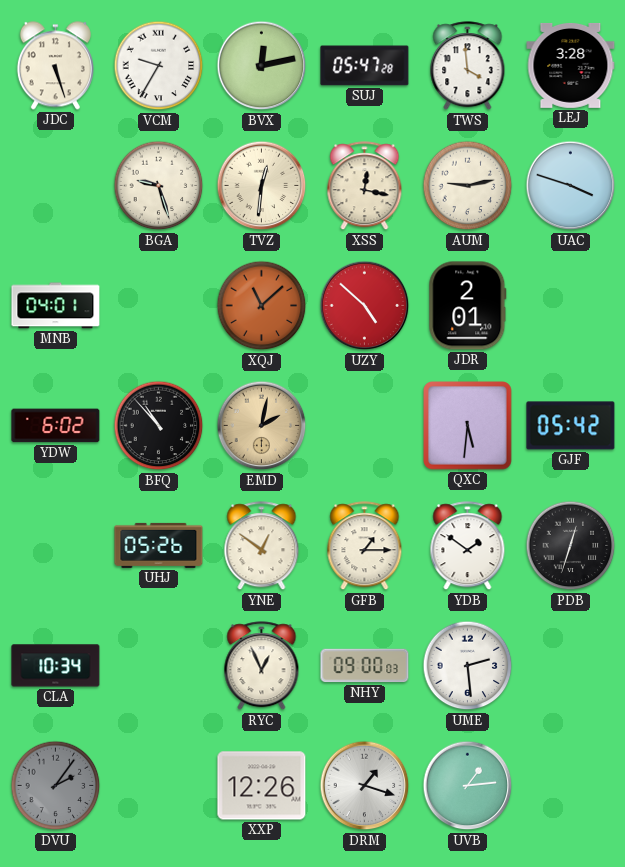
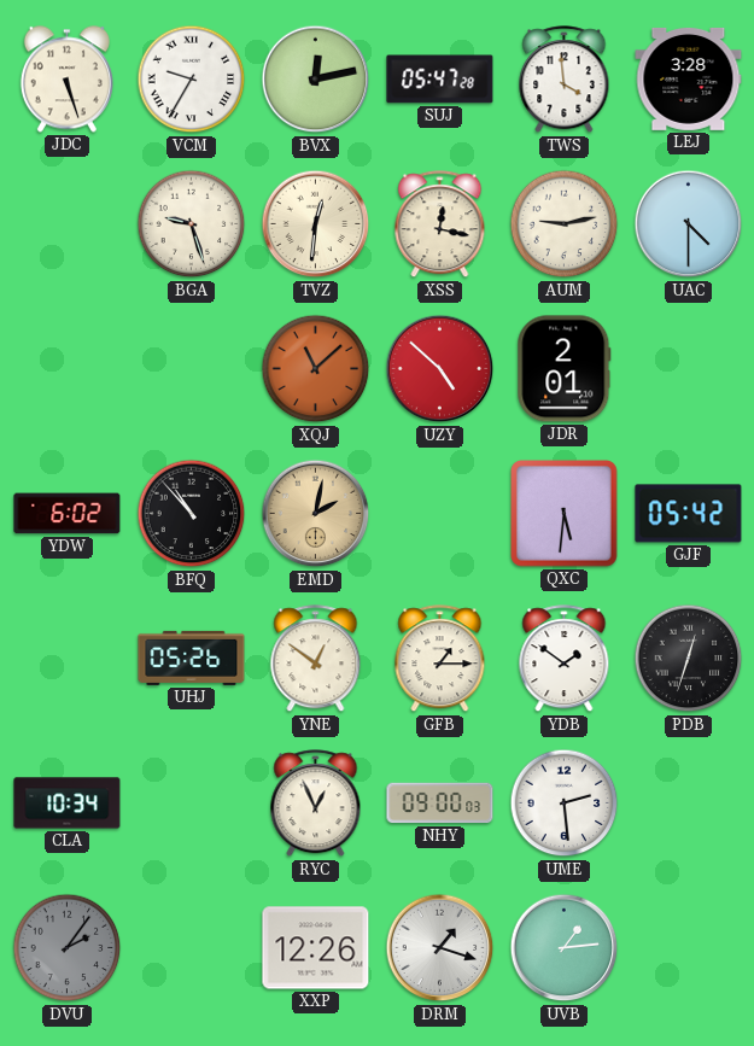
UAC: 3:48 -> 4:30
MNB: 04:01 -> none
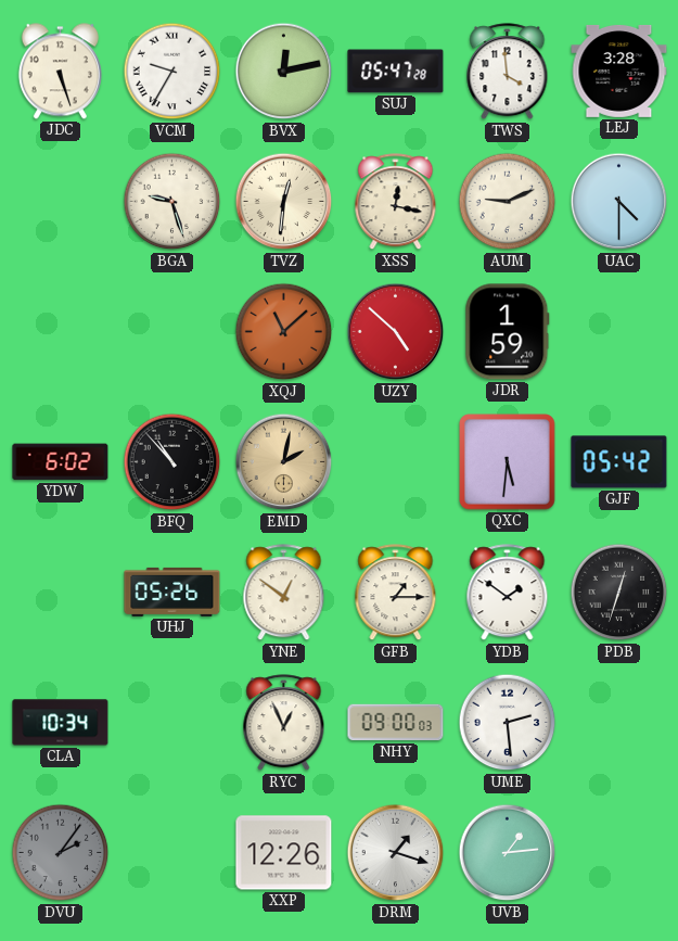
AUM: 9:13 -> 9:11
JDR: 2:01 -> 1:59
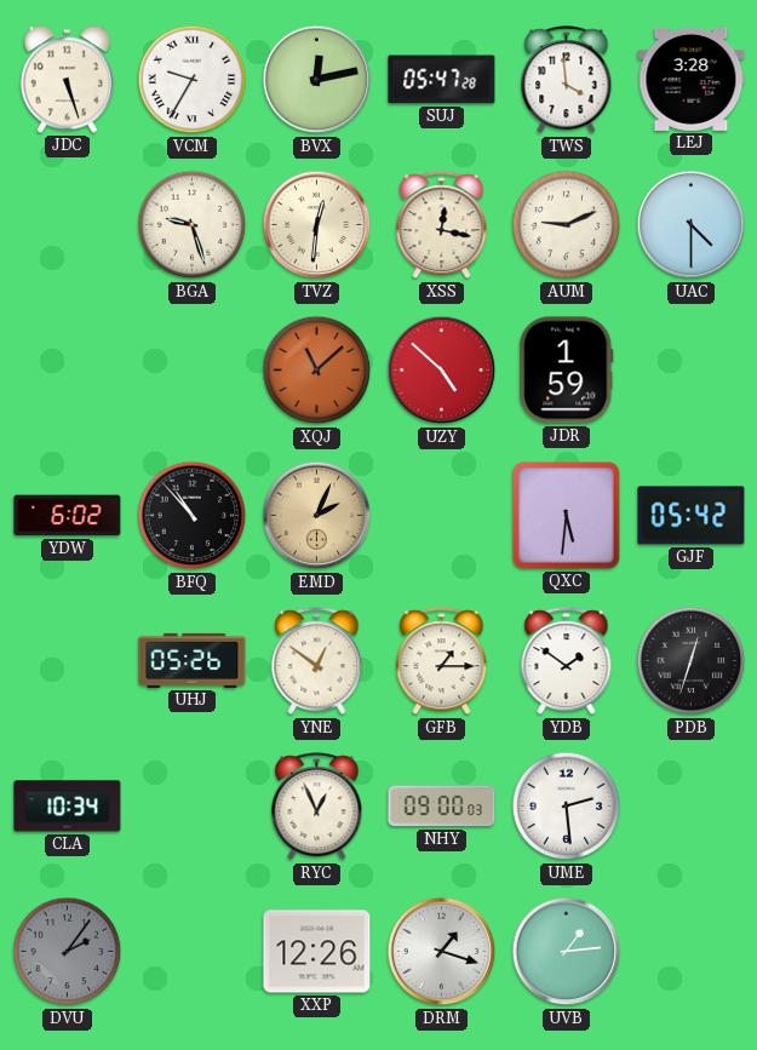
EMD: 2:02 -> 2:04
